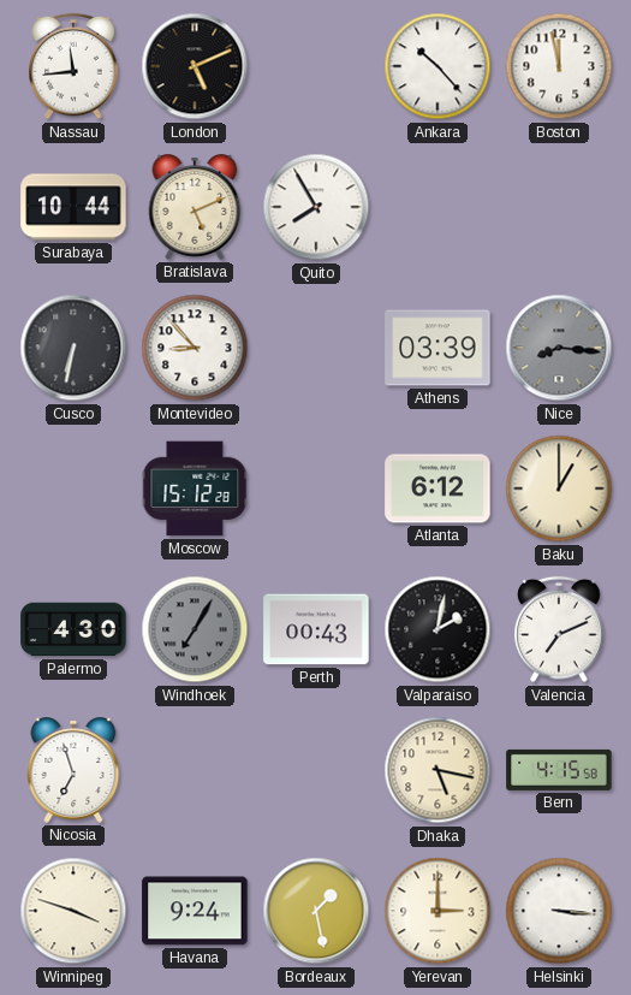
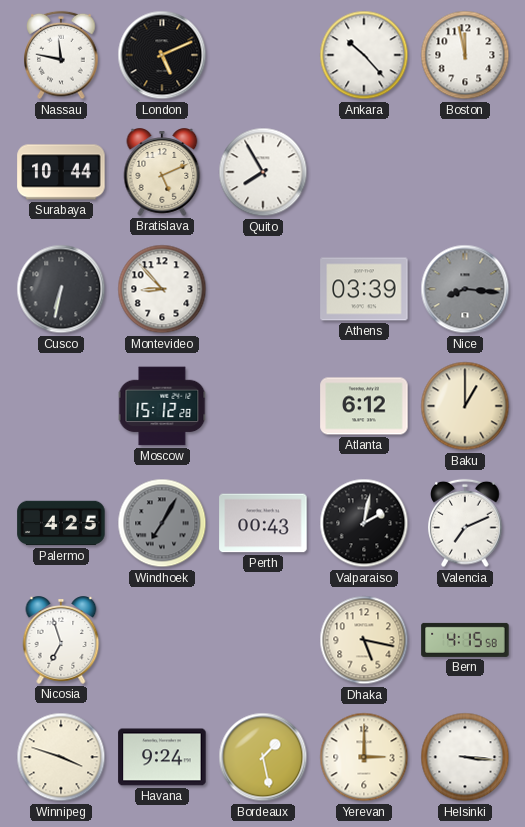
Nassau: 11:44 -> 11:47
Palermo: 4:30 -> 4:25
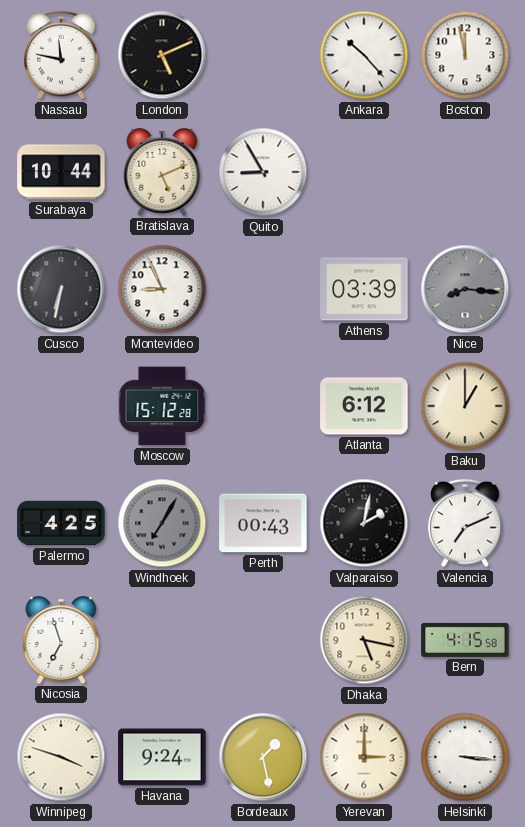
Quito: 7:55 -> 8:55
Montevideo: 8:53 -> 8:56
